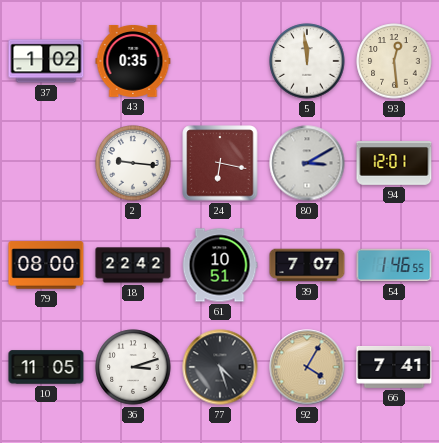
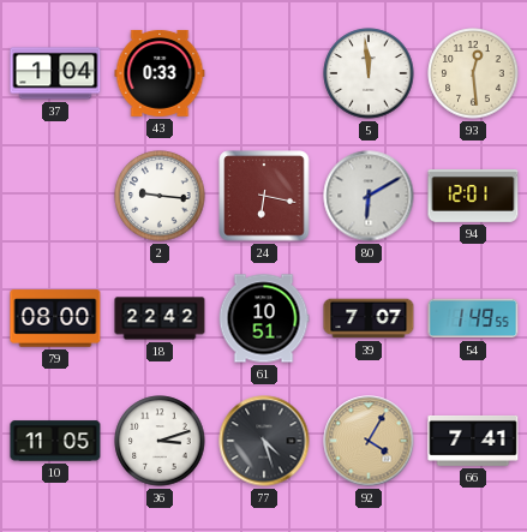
37: 1:02 -> 1:04
43: 0:35 -> 0:33
80: 3:10 -> 6:10
54: 1:46 -> 1:49
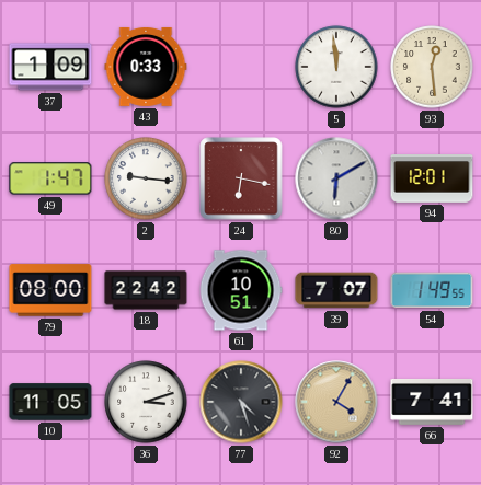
37: 1:04 -> 1:09
49: none -> 1:47
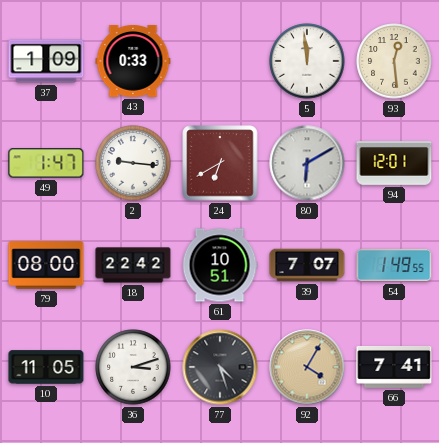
24: 6:17 -> 6:40
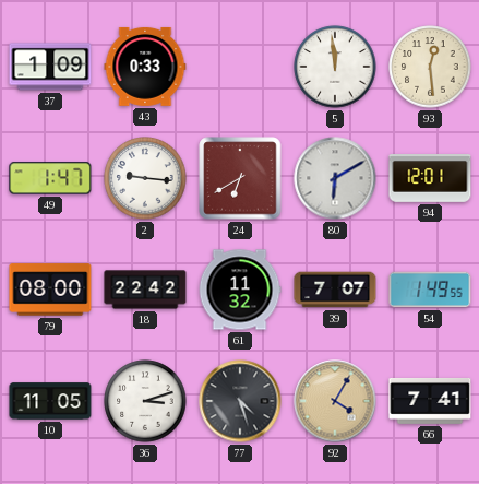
61: 10:51 -> 11:32
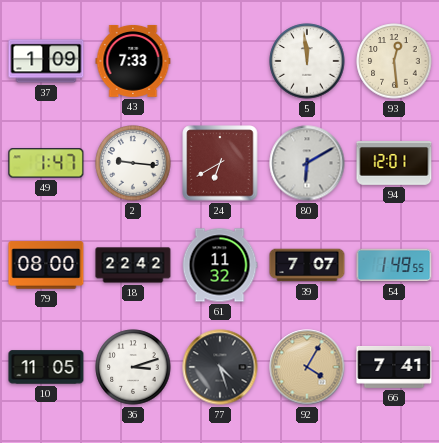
43: 0:33 -> 7:33
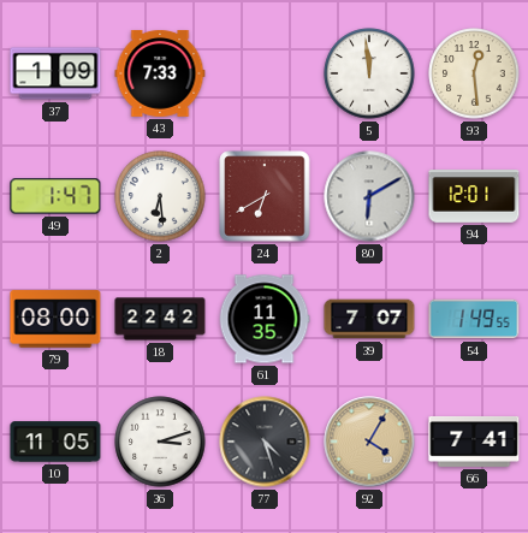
2: 9:16 -> 6:29
61: 11:32 -> 11:35
